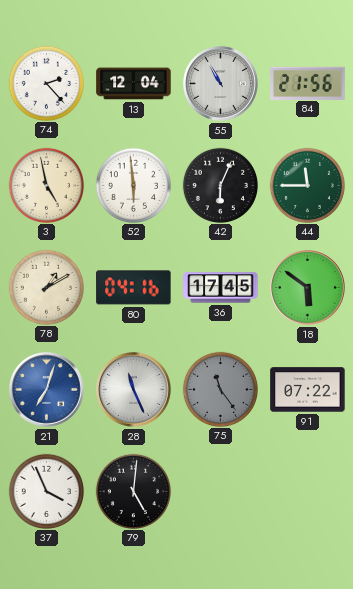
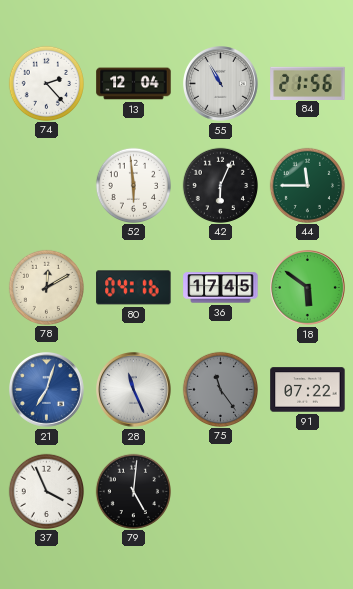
3: 4:58 -> none
78: 1:10 -> 12:10
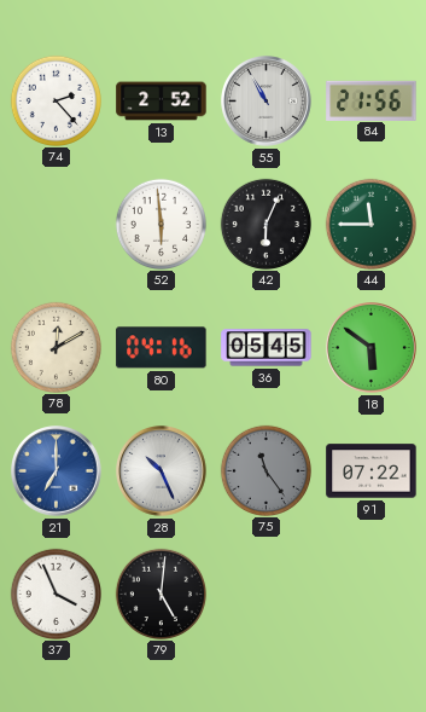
13: 12:04 -> 2:52
36: 17:45 -> 05:45
21: 7:03 -> 7:00
28: 11:26 -> 10:26
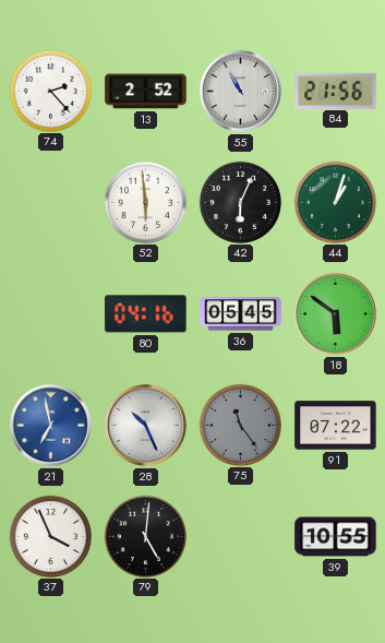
44: 11:45 -> 1:03
78: 12:10 -> none
21: 7:00 -> 6:58
39: none -> 10:55
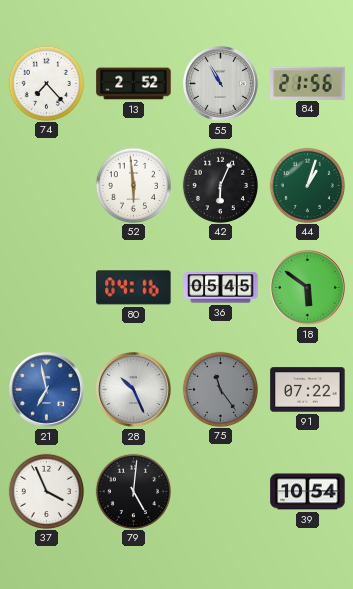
74: 2:23 -> 7:23
39: 10:55 -> 10:54
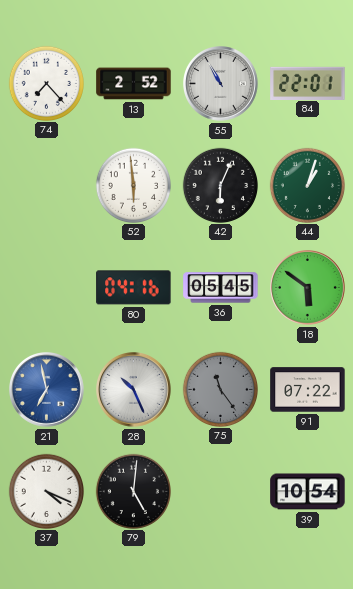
84: 21:56 -> 22:01
37: 3:56 -> 4:19
